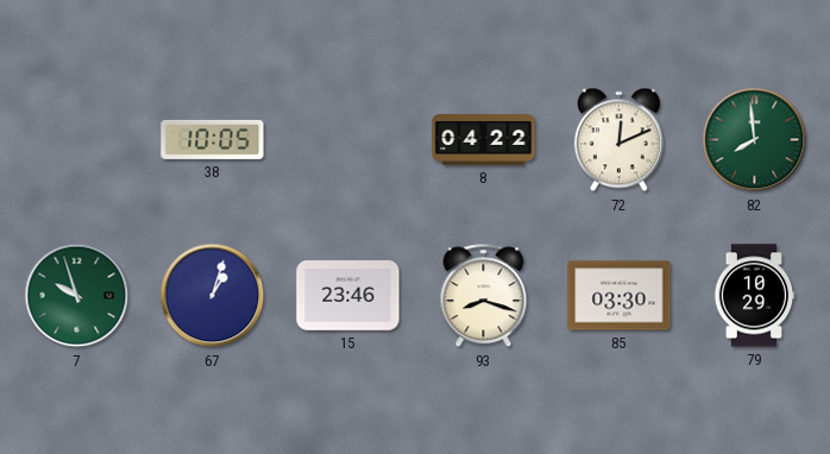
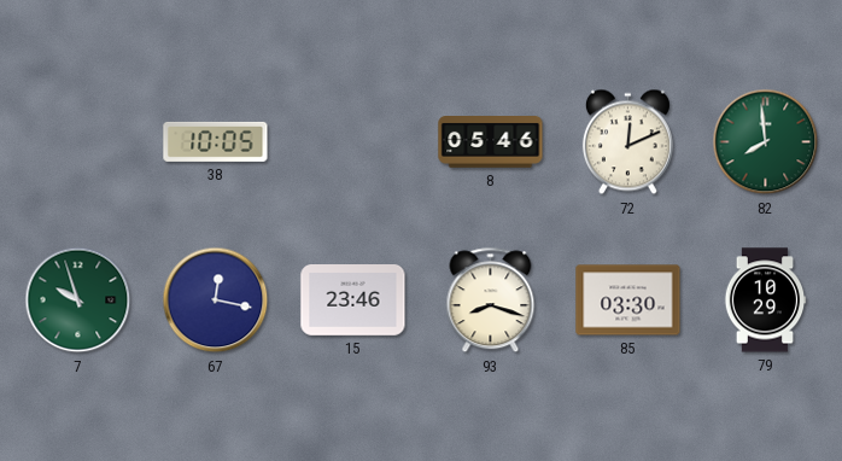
8: 04:22 -> 05:46
67: 1:03 -> 12:17
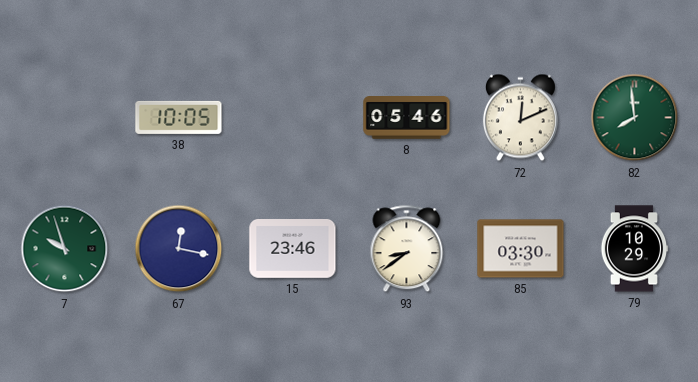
93: 8:18 -> 8:39
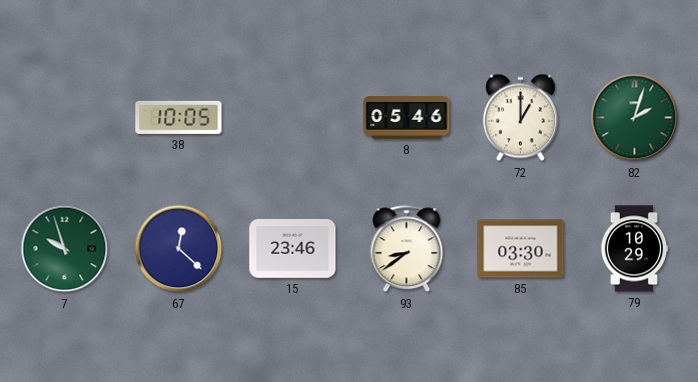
72: 12:11 -> 1:00
82: 7:59 -> 2:03
67: 12:17 -> 12:22
